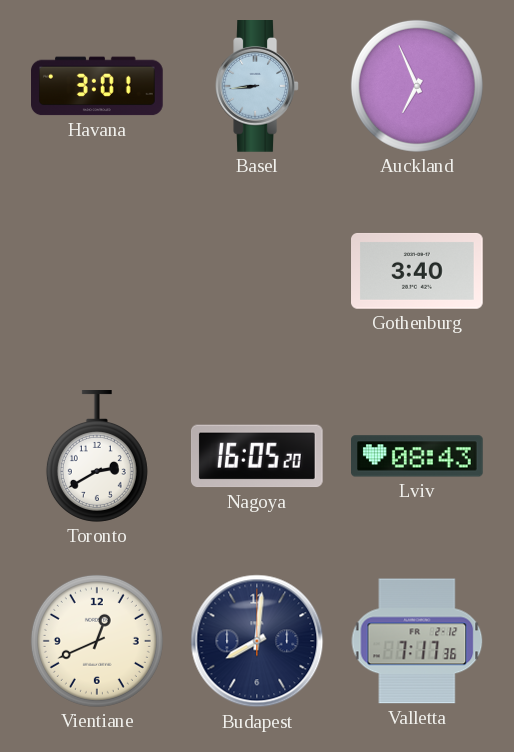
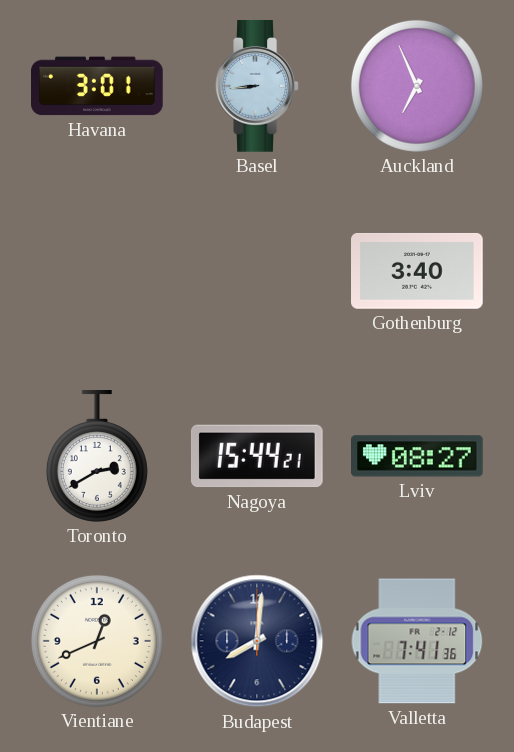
Nagoya: 16:05 -> 15:44
Lviv: 08:43 -> 08:27
Valletta: 7:17 -> 7:41
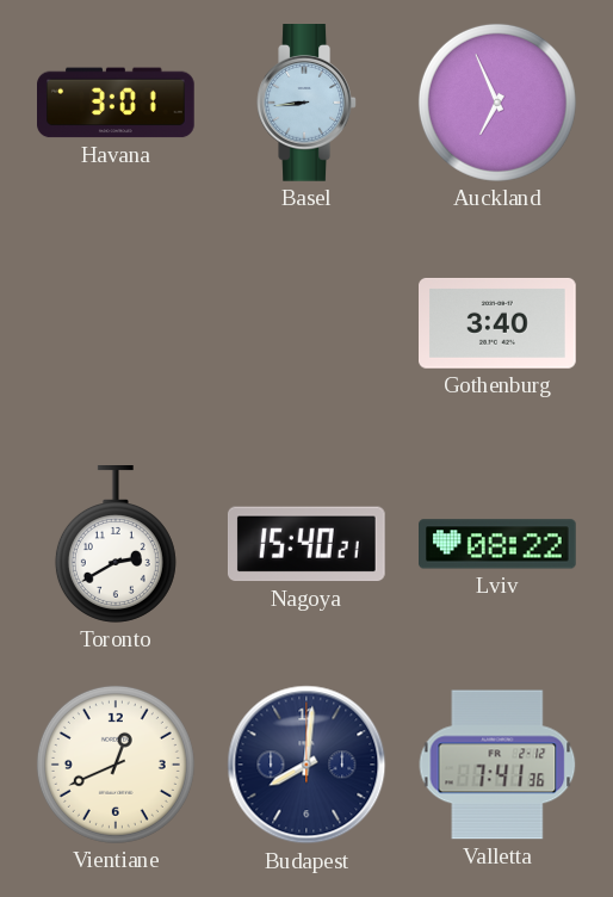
Nagoya: 15:44 -> 15:40
Lviv: 08:27 -> 08:22
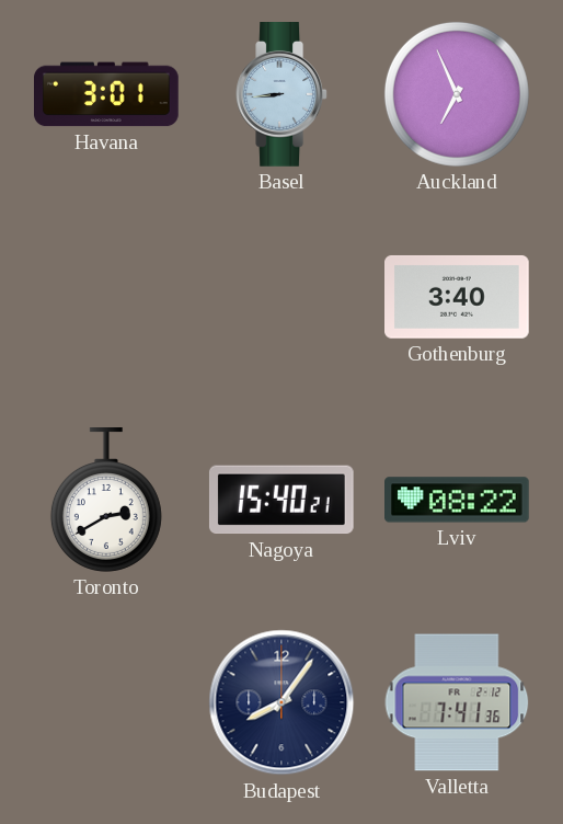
Vientiane: 12:41 -> none
Budapest: 8:01 -> 8:06
